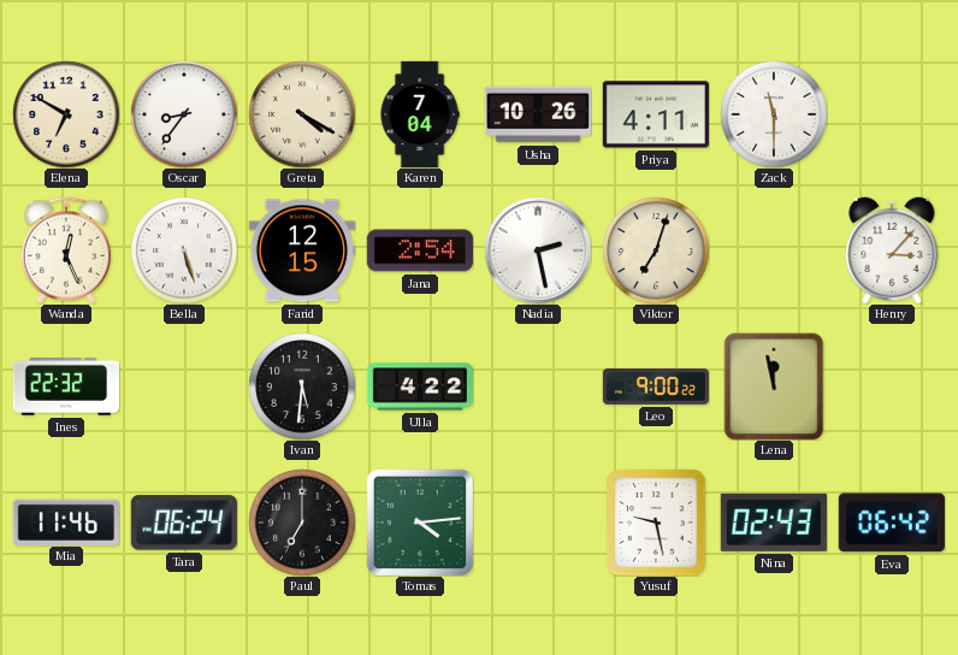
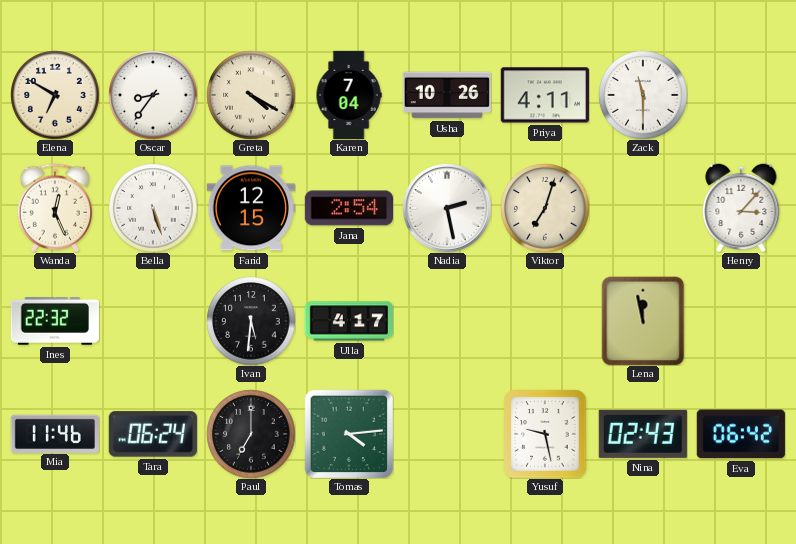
Ulla: 4:22 -> 4:17
Leo: 9:00 -> none
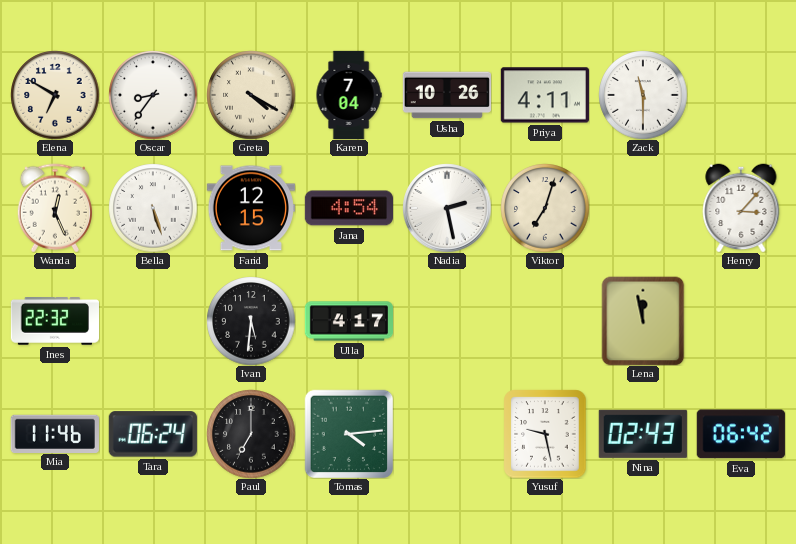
Jana: 2:54 -> 4:54
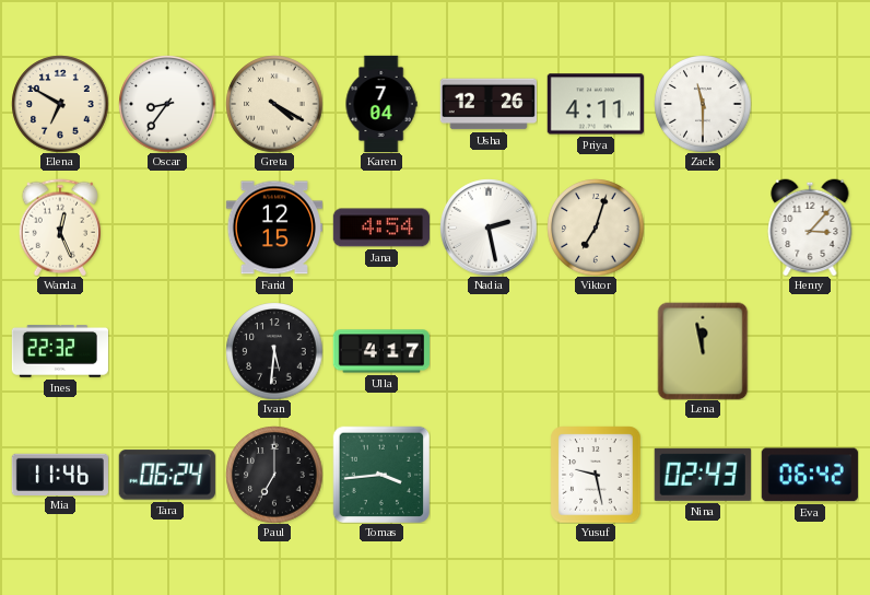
Usha: 10:26 -> 12:26
Bella: 5:27 -> none
Tomas: 4:14 -> 3:44
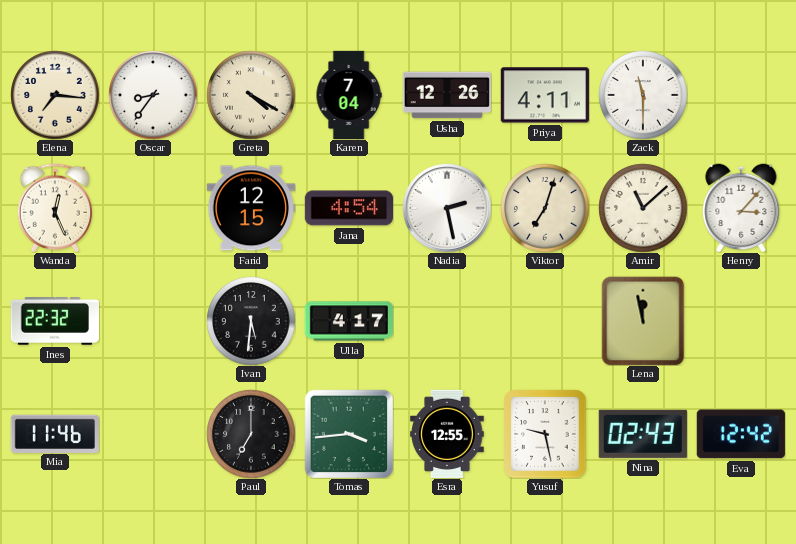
Elena: 6:50 -> 7:16
Amir: none -> 11:08
Tara: 06:24 -> none
Esra: none -> 12:55
Eva: 06:42 -> 12:42
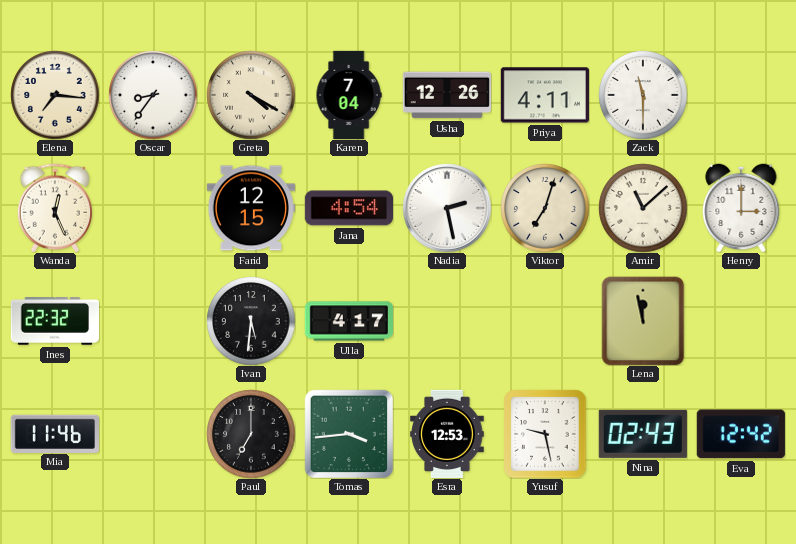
Henry: 3:07 -> 3:00
Esra: 12:55 -> 12:53
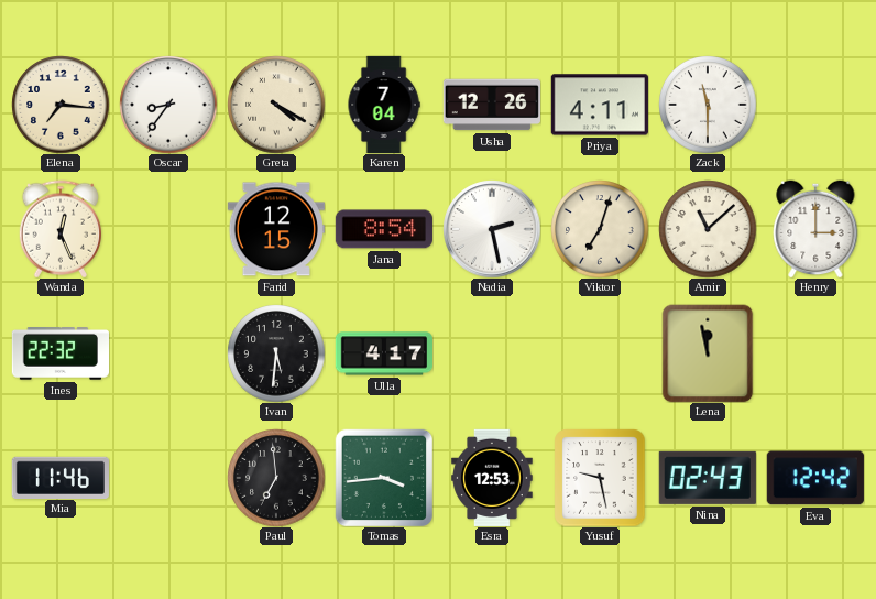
Jana: 4:54 -> 8:54
Paul: 7:00 -> 6:59
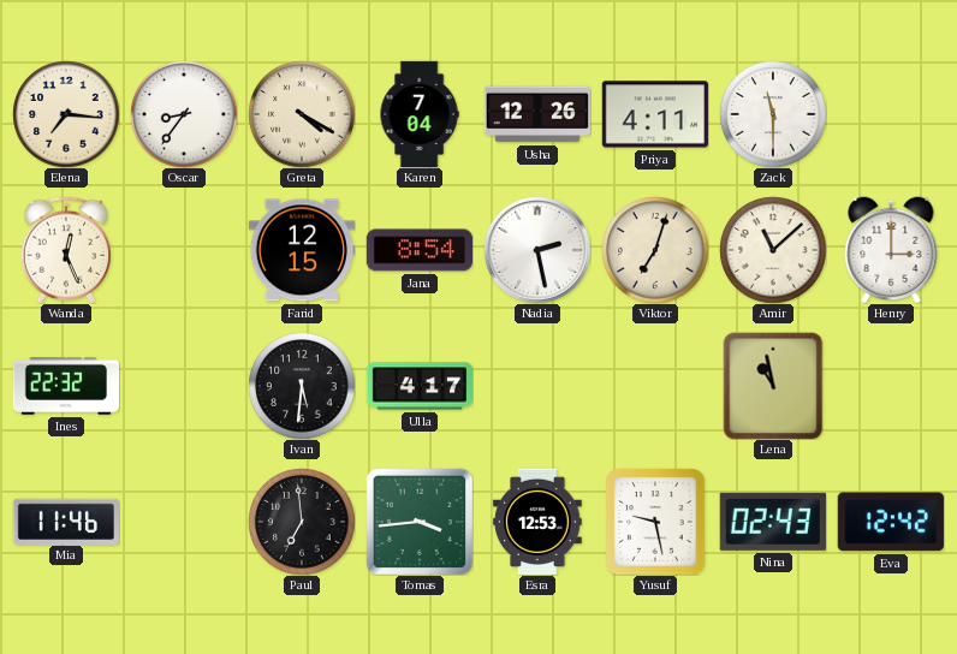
Lena: 11:58 -> 10:58
